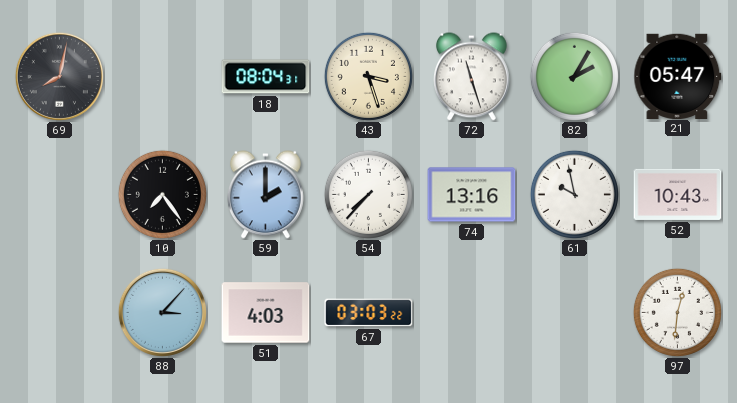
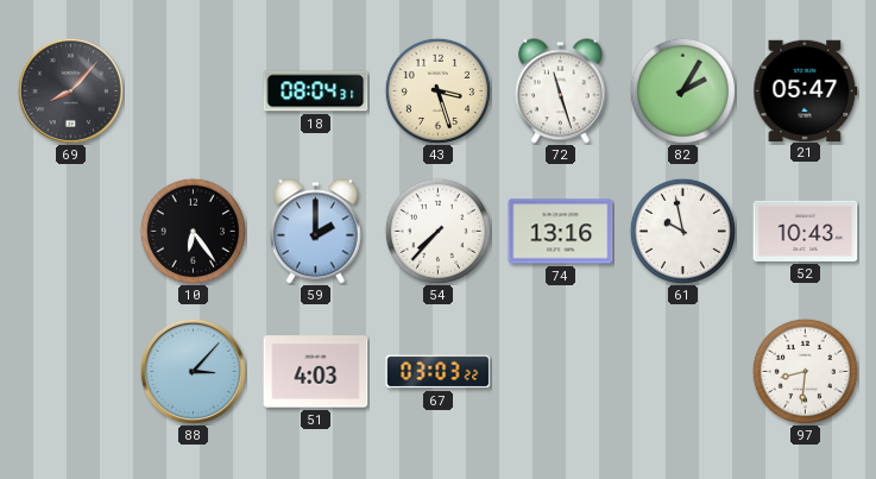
69: 8:02 -> 8:07
10: 7:24 -> 6:24
97: 12:31 -> 8:31
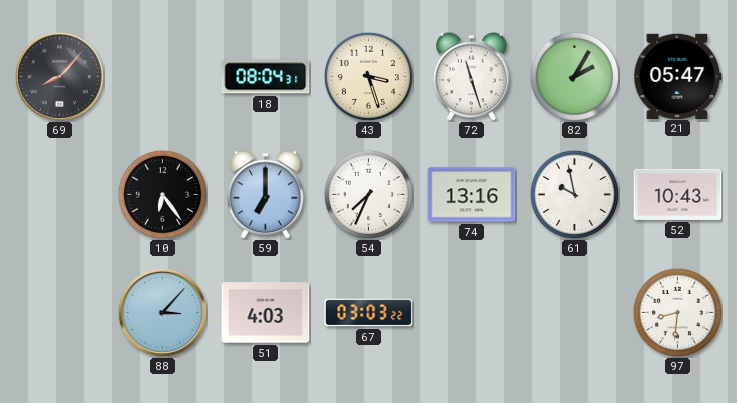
59: 2:00 -> 7:00
54: 7:37 -> 7:34
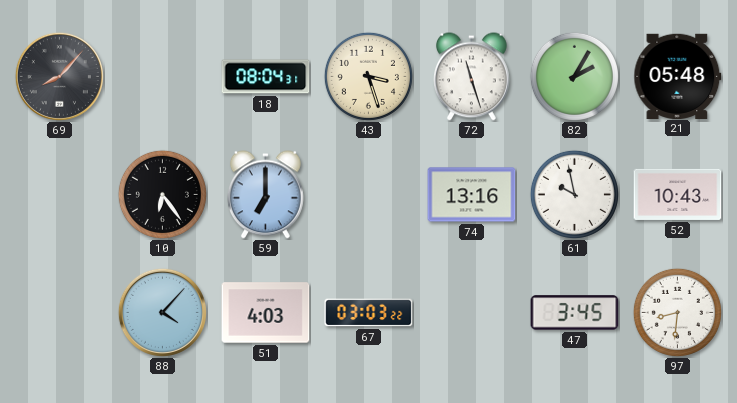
21: 05:47 -> 05:48
54: 7:34 -> none
88: 3:07 -> 4:07
47: none -> 3:45
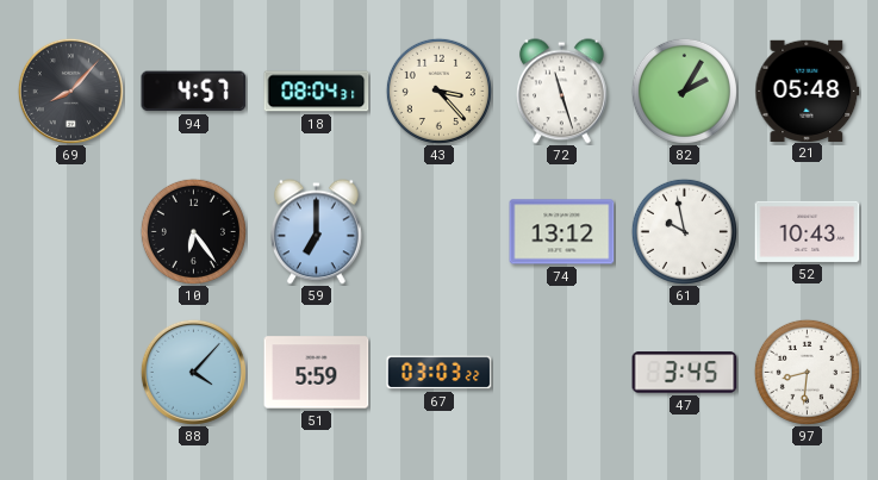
94: none -> 4:57
43: 3:27 -> 3:23
74: 13:16 -> 13:12
51: 4:03 -> 5:59
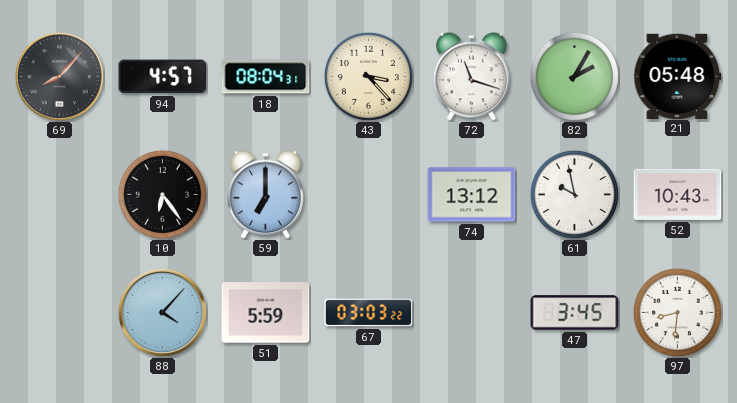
72: 11:27 -> 11:18
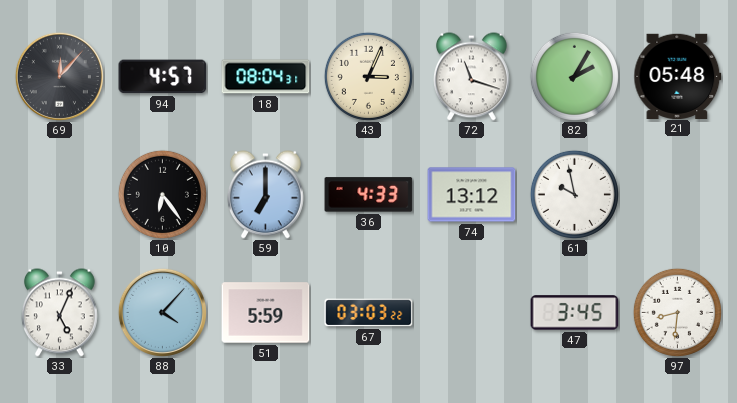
69: 8:07 -> 12:07
43: 3:23 -> 3:04
36: none -> 4:33
52: 10:43 -> none
33: none -> 5:04
